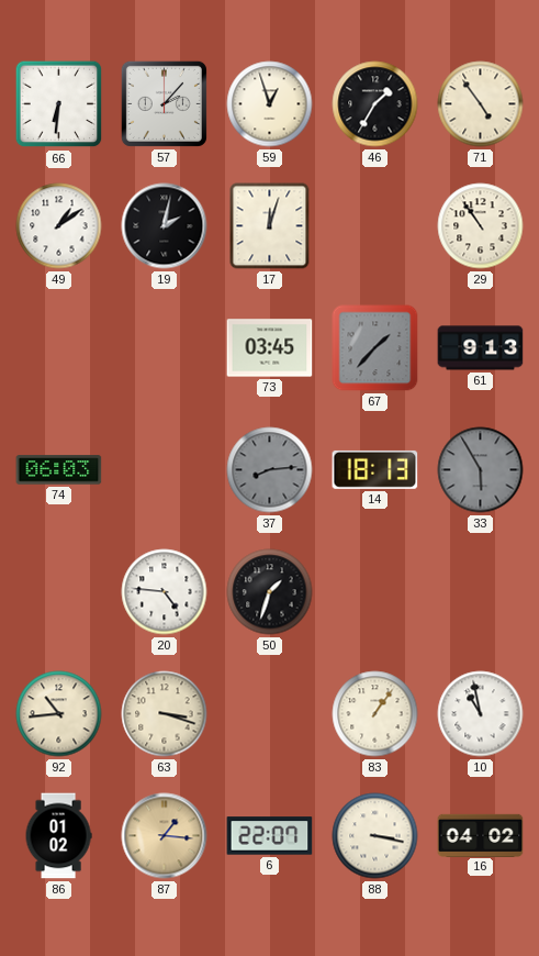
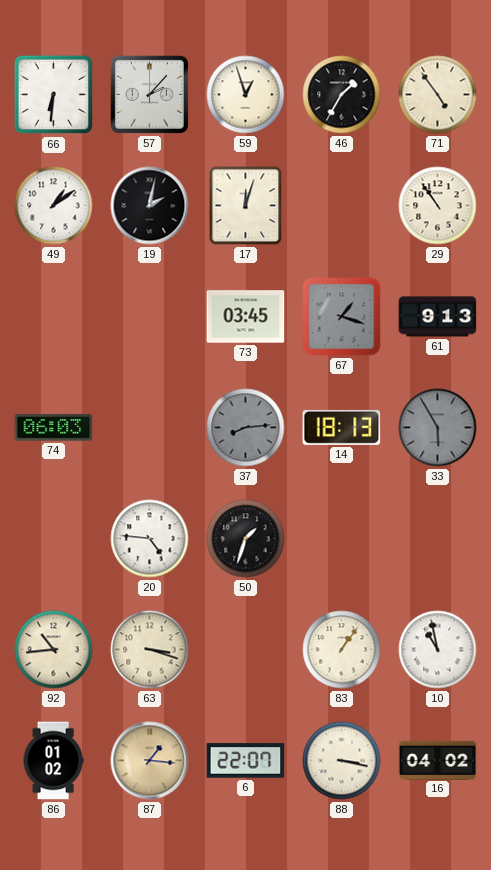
67: 1:37 -> 1:18
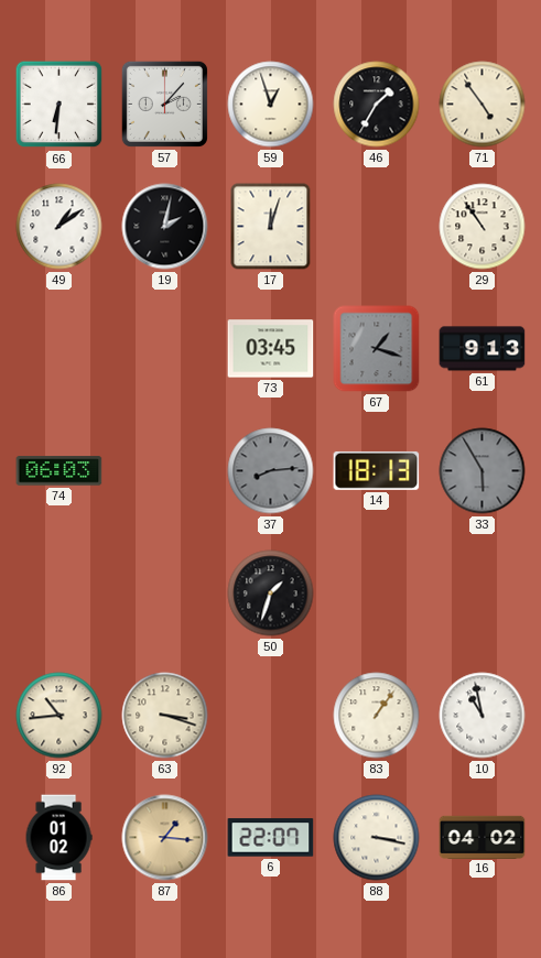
20: 4:46 -> none
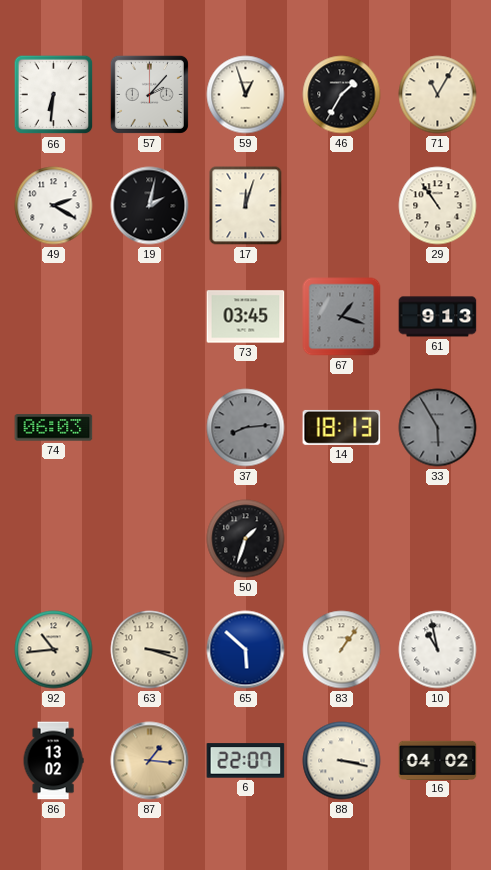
71: 4:54 -> 11:05
49: 1:09 -> 2:20
65: none -> 5:52
86: 01:02 -> 13:02
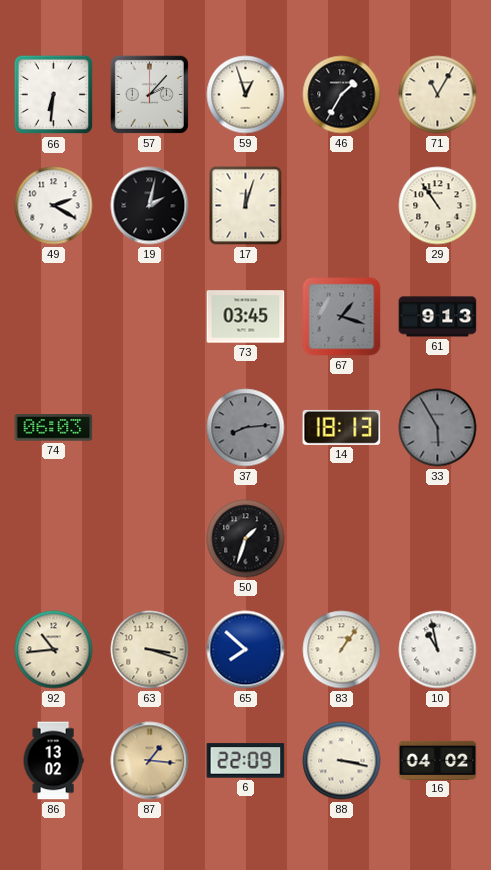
65: 5:52 -> 7:52
6: 22:07 -> 22:09
